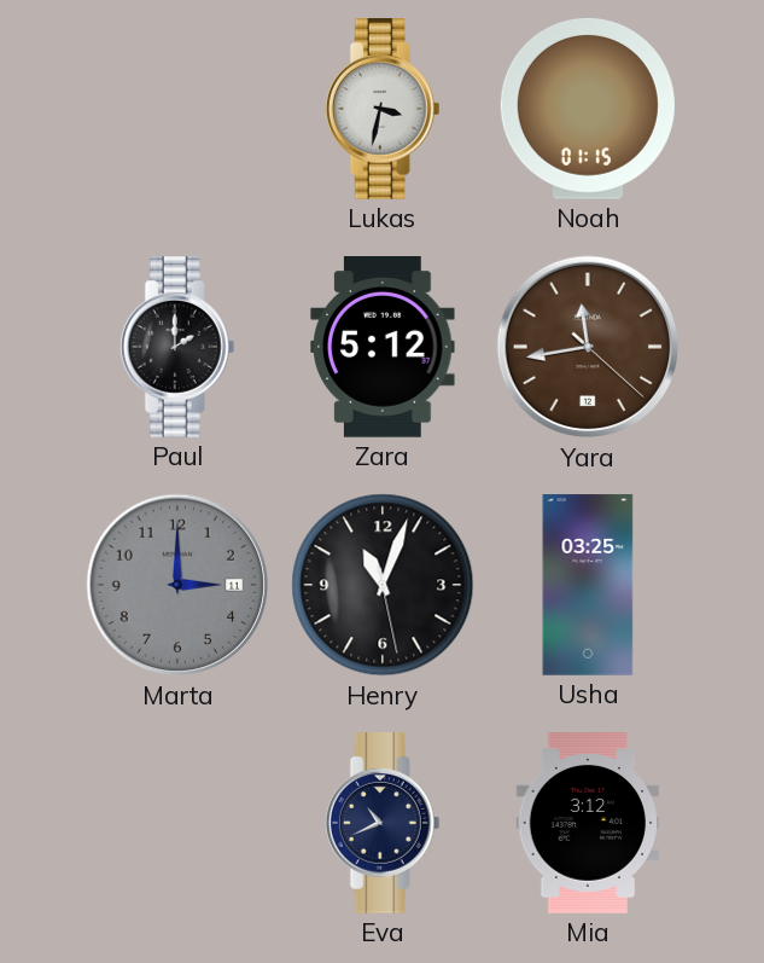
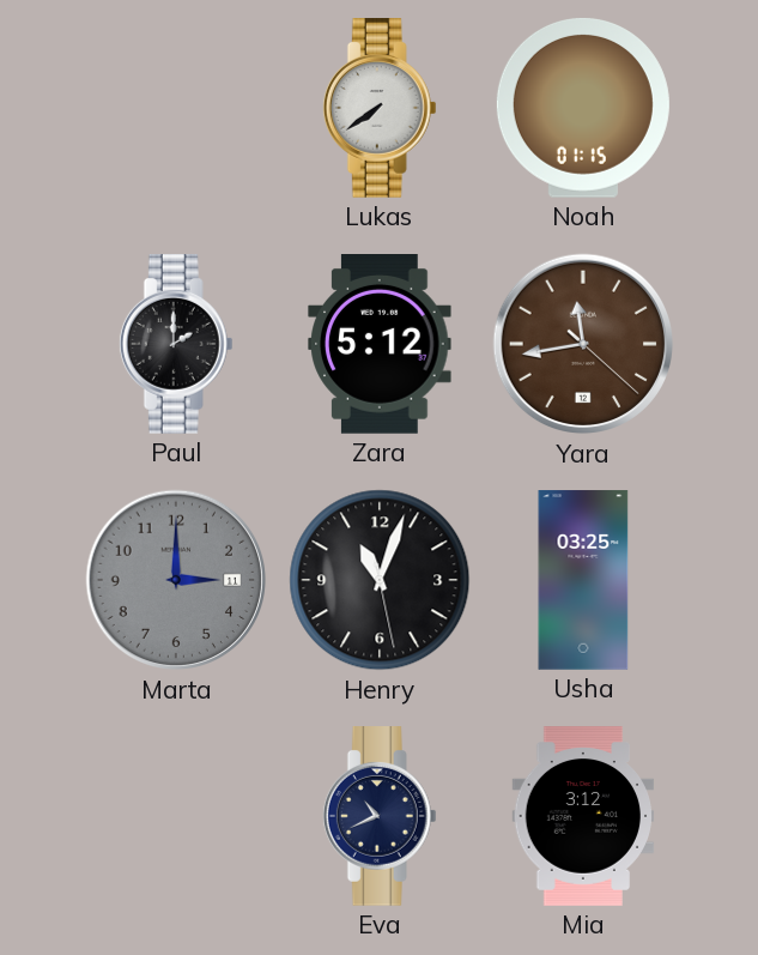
Lukas: 3:32 -> 7:39
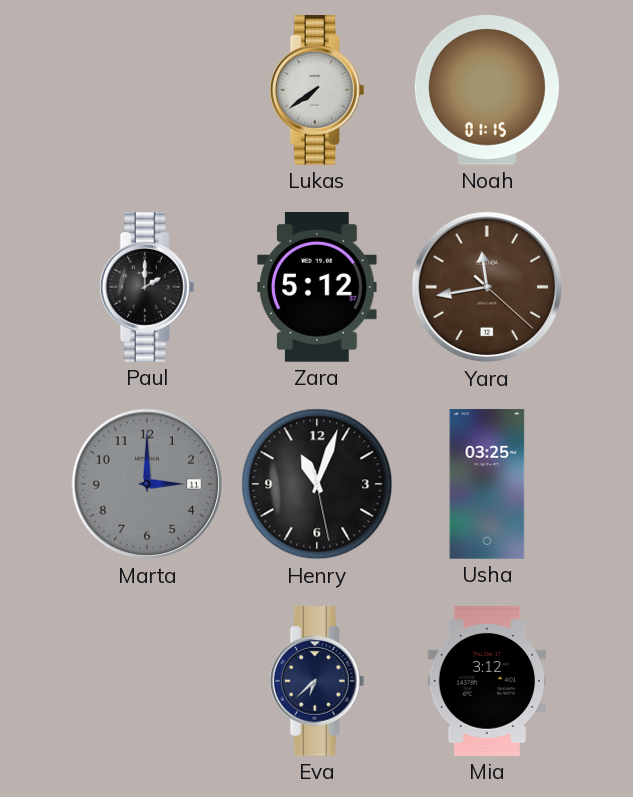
Eva: 10:41 -> 6:38
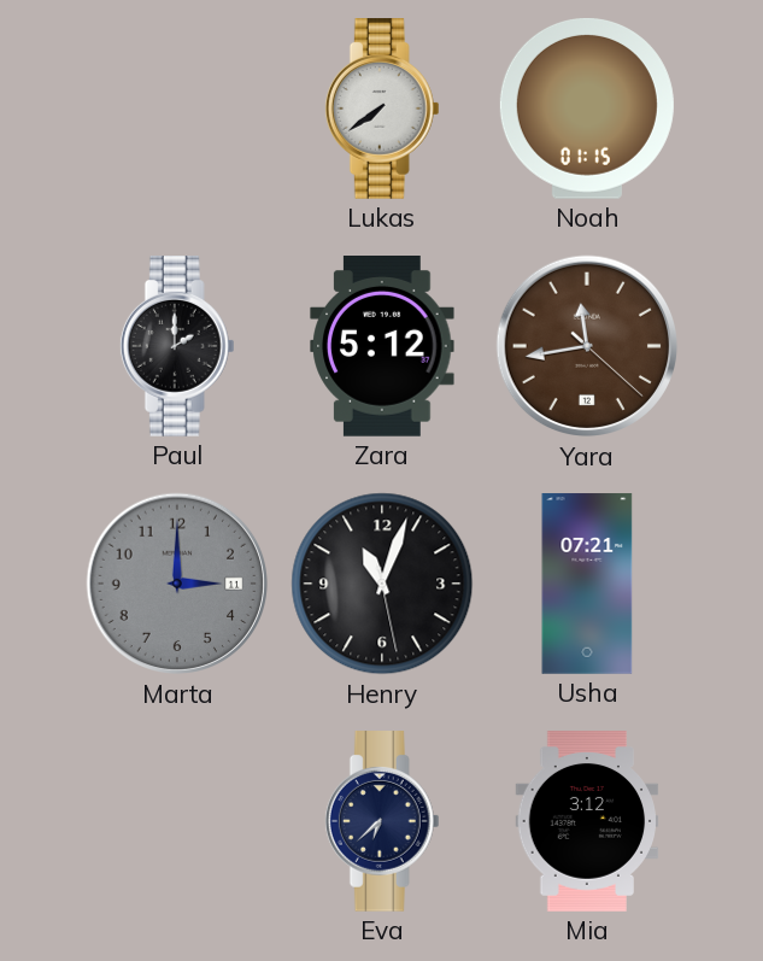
Usha: 03:25 -> 07:21
